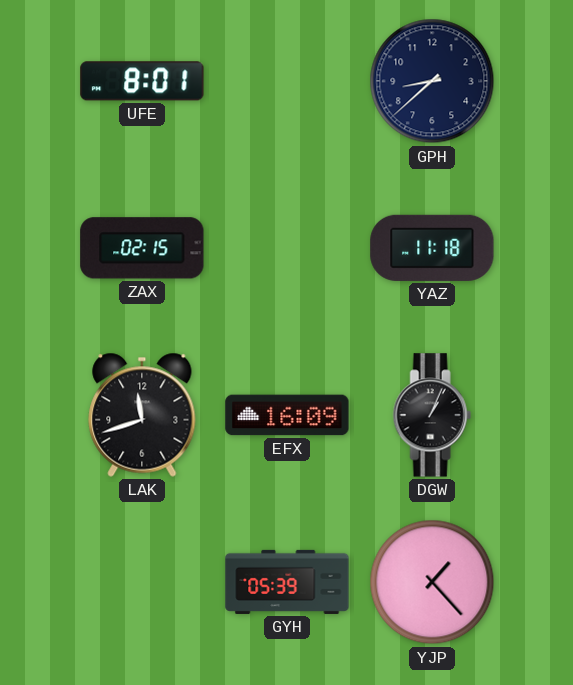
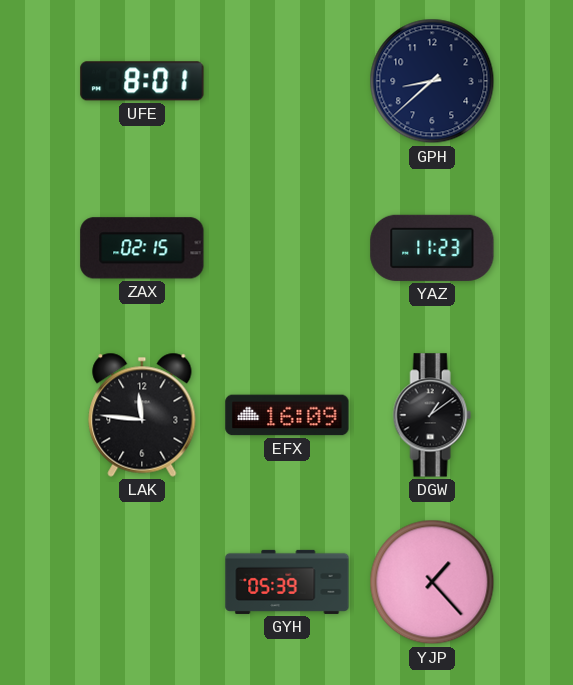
YAZ: 11:18 -> 11:23
LAK: 11:42 -> 11:46
DGW: 1:04 -> 1:09
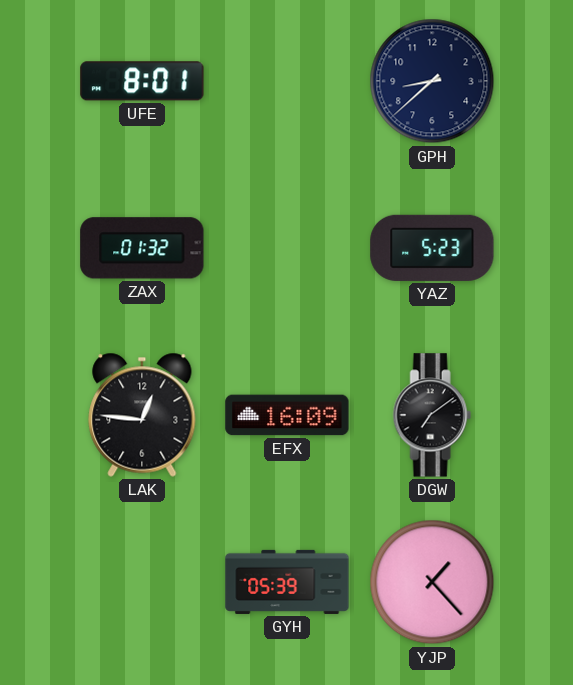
ZAX: 02:15 -> 01:32
YAZ: 11:23 -> 5:23
LAK: 11:46 -> 12:46
DGW: 1:09 -> 7:09
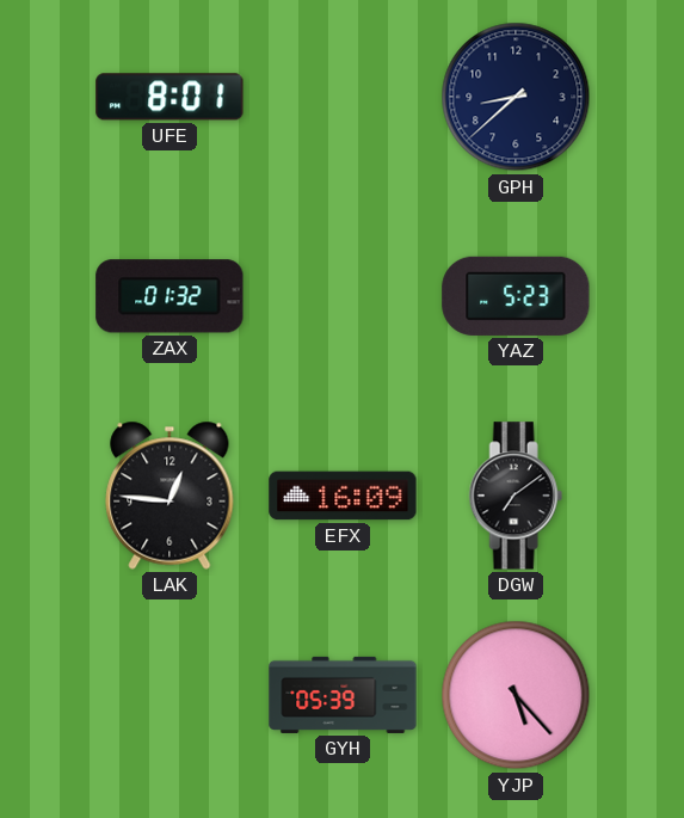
YJP: 1:23 -> 5:23
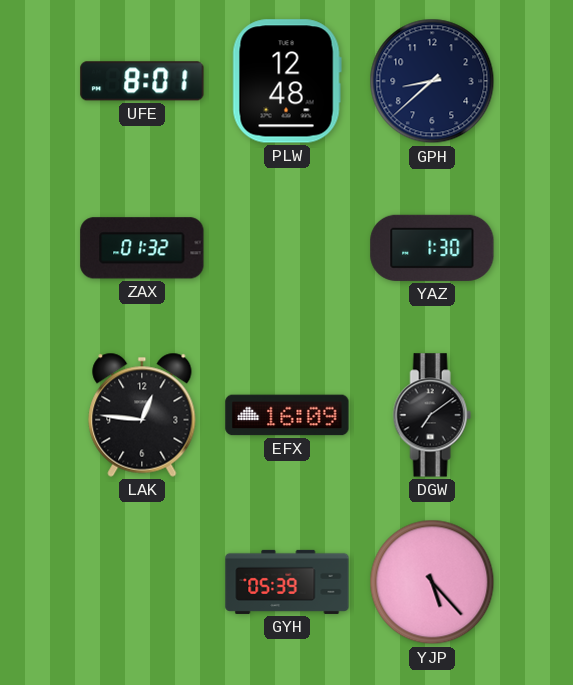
PLW: none -> 12:48
YAZ: 5:23 -> 1:30
